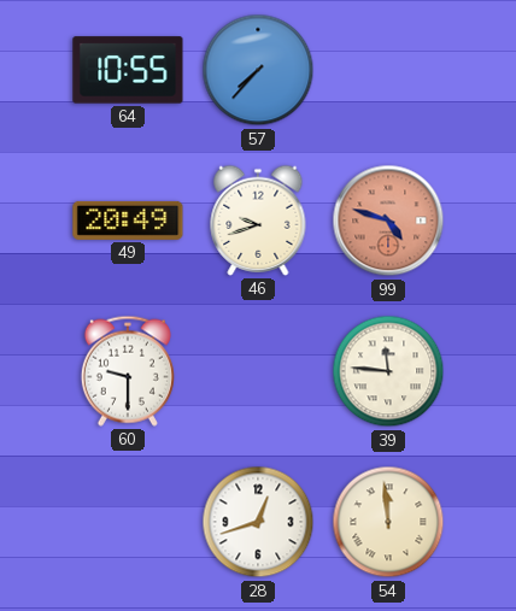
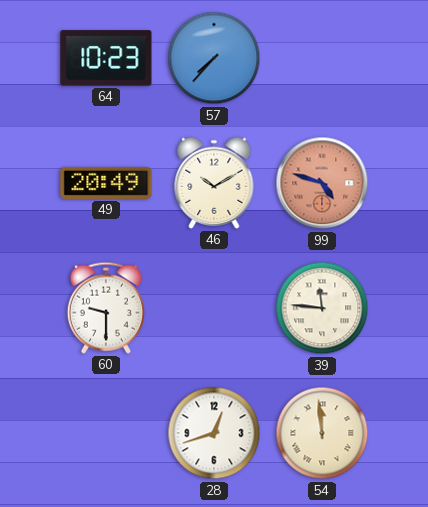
64: 10:55 -> 10:23
46: 9:42 -> 10:10
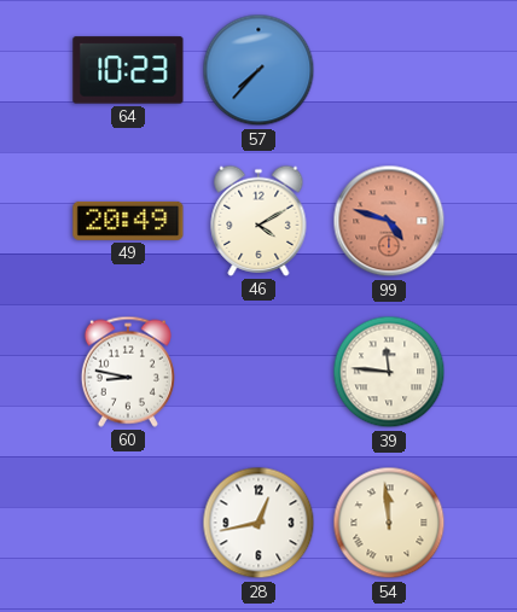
46: 10:10 -> 4:10
60: 9:30 -> 8:47
28: 12:42 -> 12:43
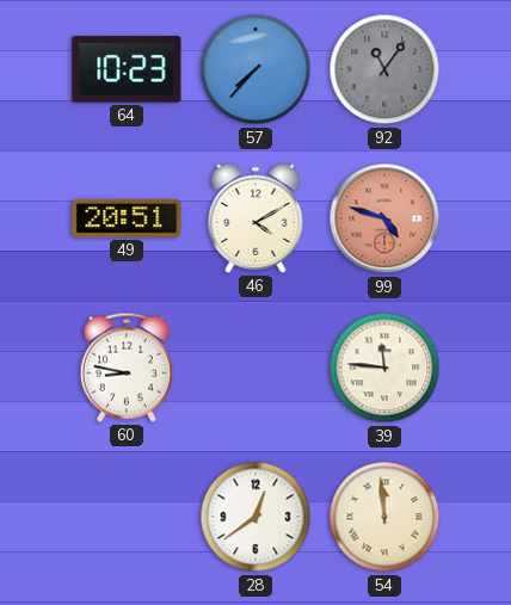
92: none -> 11:06
49: 20:49 -> 20:51
28: 12:43 -> 12:39
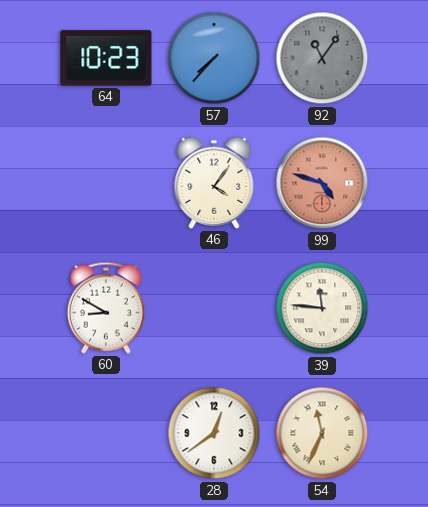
49: 20:51 -> none
46: 4:10 -> 4:06
60: 8:47 -> 8:50
54: 11:59 -> 11:34
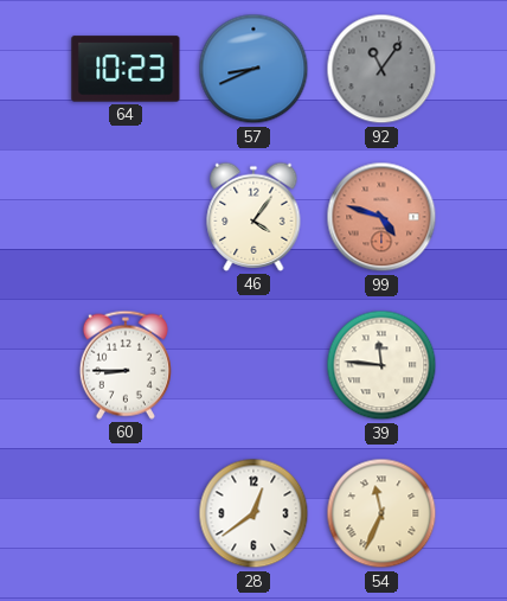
57: 7:37 -> 8:41
60: 8:50 -> 8:45
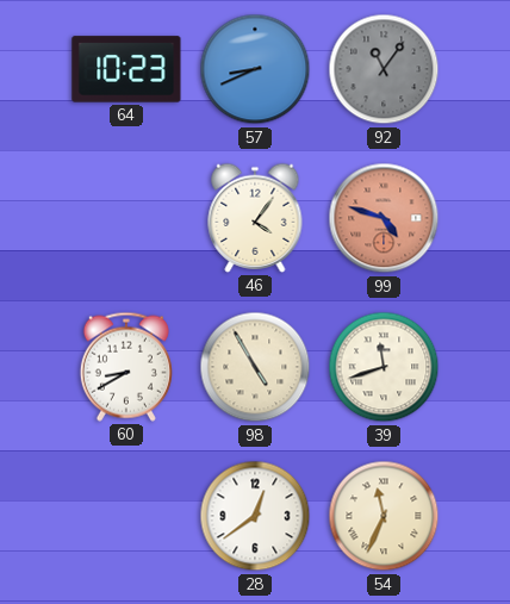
60: 8:45 -> 8:40
98: none -> 4:55
39: 11:46 -> 11:42
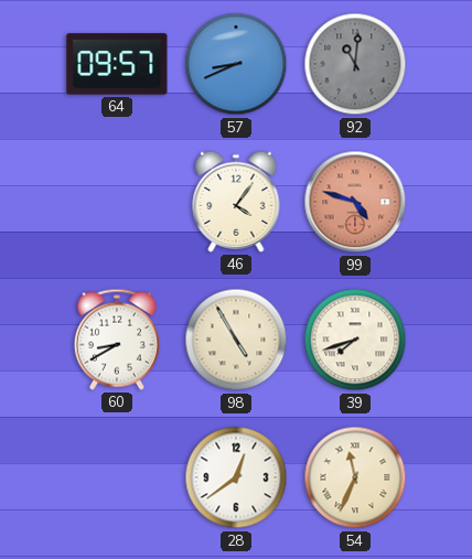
64: 10:23 -> 09:57
92: 11:06 -> 11:01
39: 11:42 -> 7:42
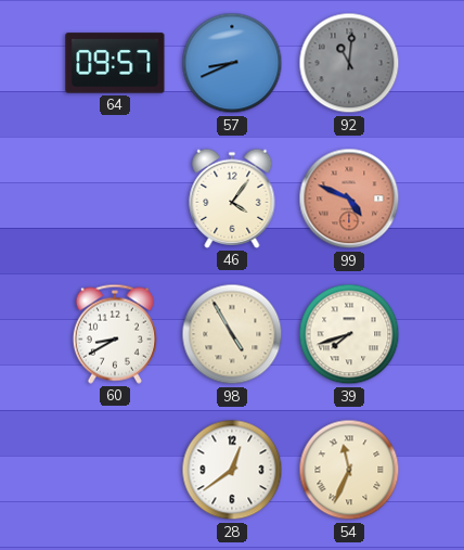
99: 4:48 -> 4:49
